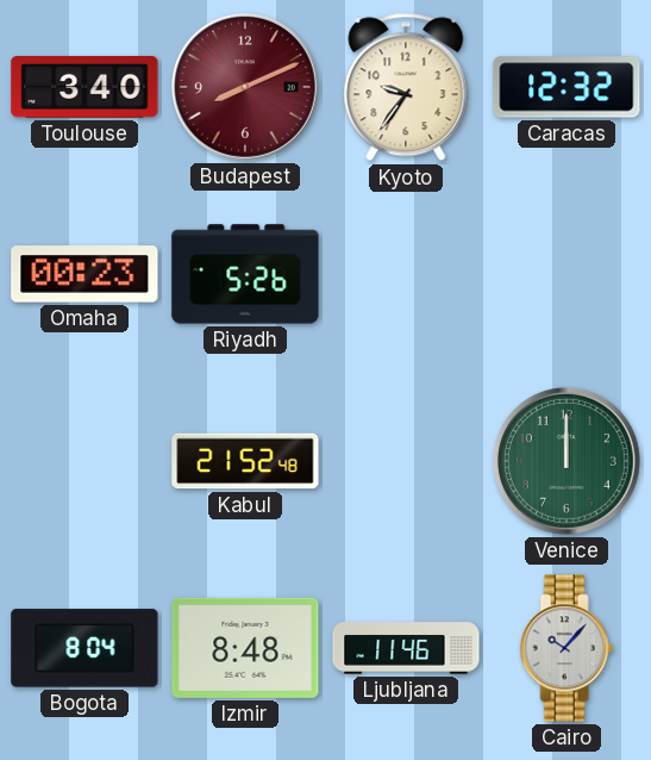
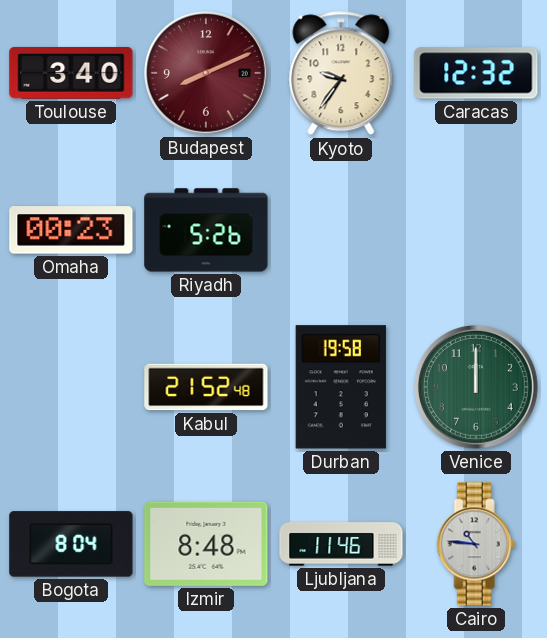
Durban: none -> 19:58
Cairo: 10:07 -> 10:46
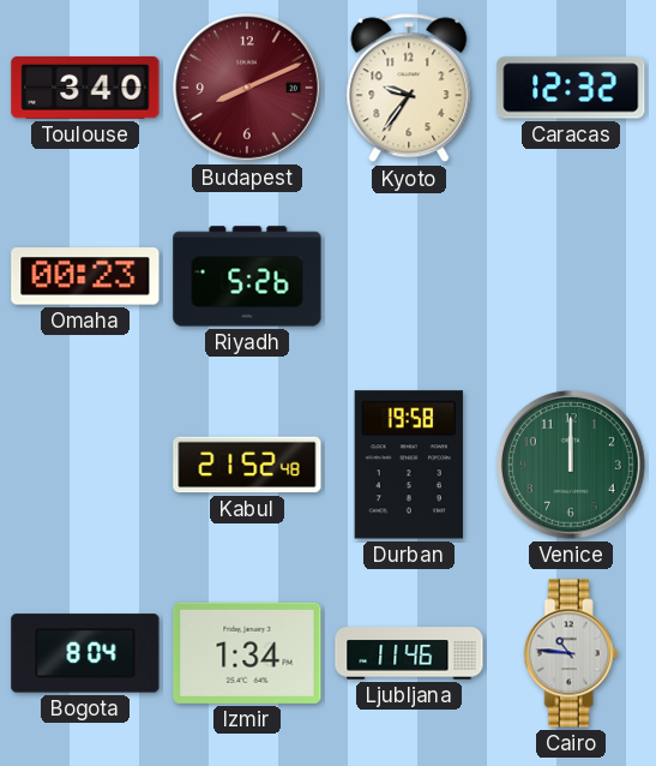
Izmir: 8:48 -> 1:34
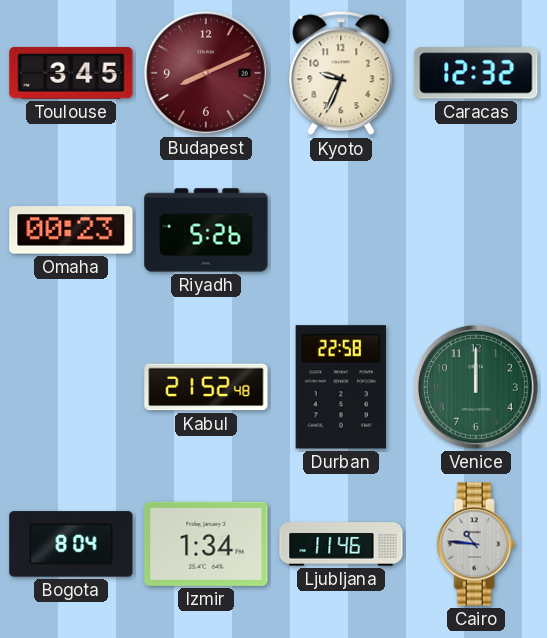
Toulouse: 3:40 -> 3:45
Kyoto: 9:36 -> 9:34
Durban: 19:58 -> 22:58
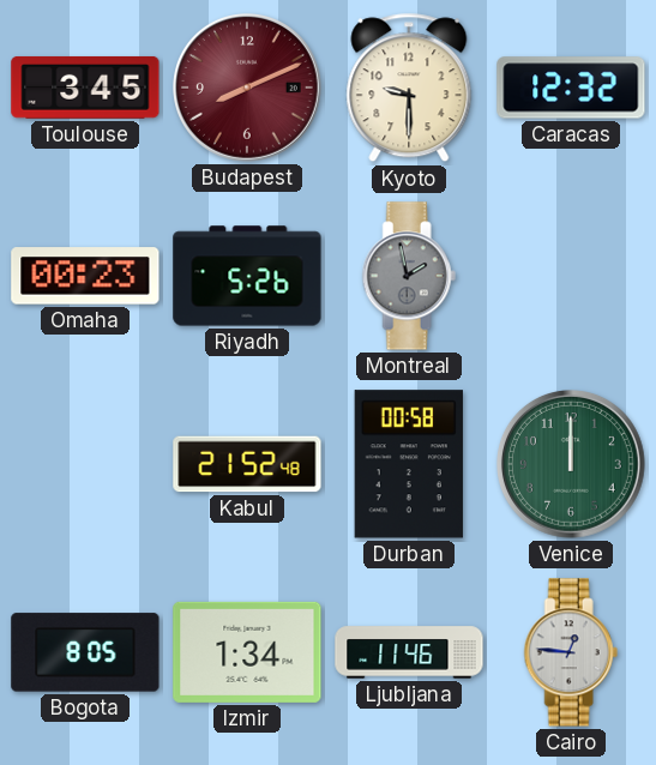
Kyoto: 9:34 -> 9:30
Montreal: none -> 1:58
Durban: 22:58 -> 00:58
Bogota: 8:04 -> 8:05
Cairo: 10:46 -> 12:46
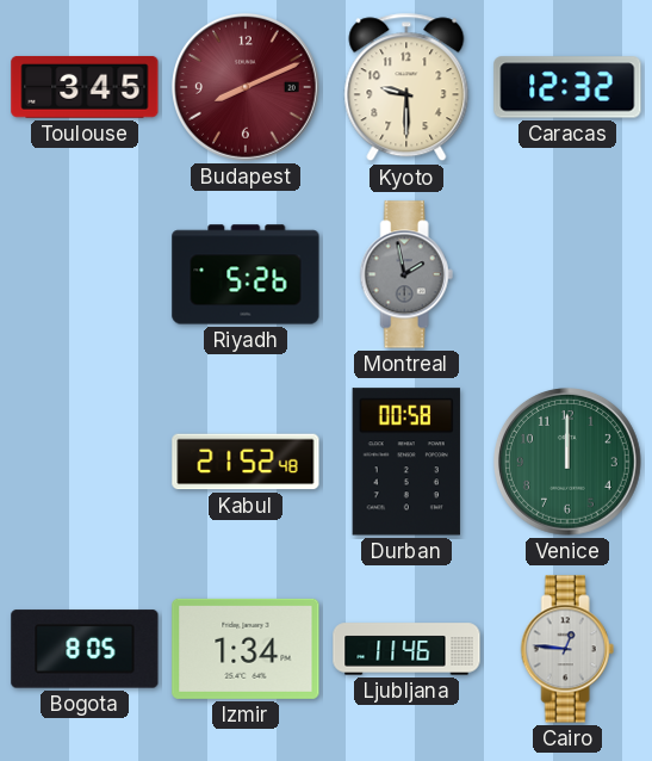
Omaha: 00:23 -> none
